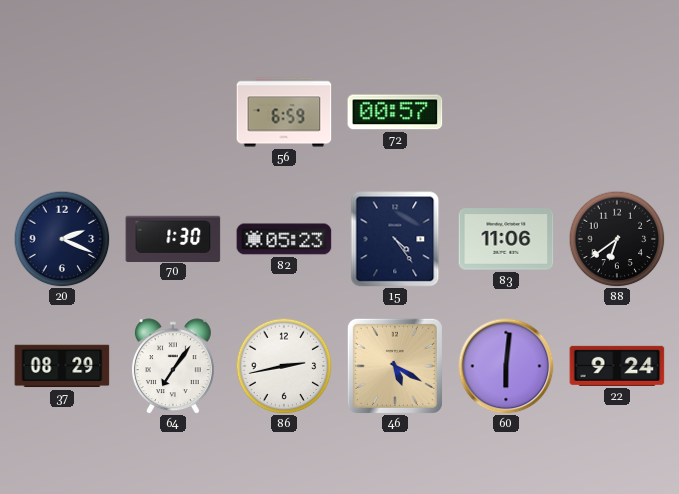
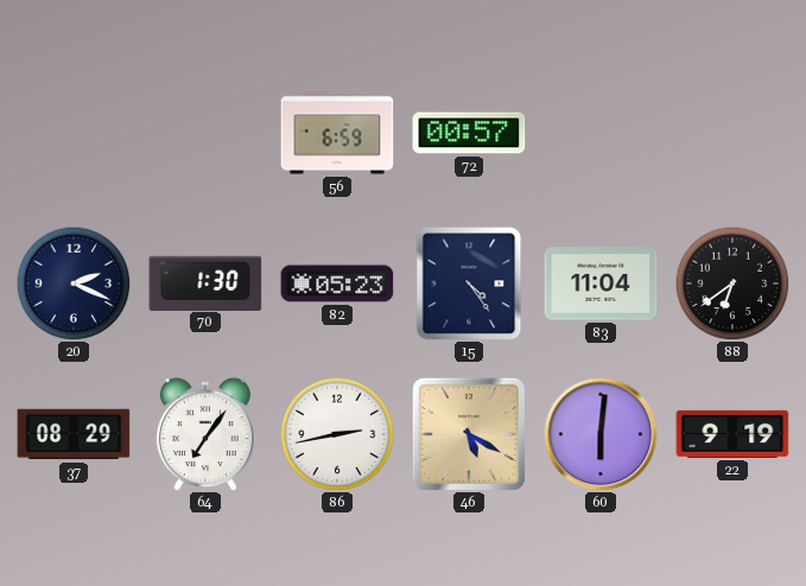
83: 11:06 -> 11:04
22: 9:24 -> 9:19
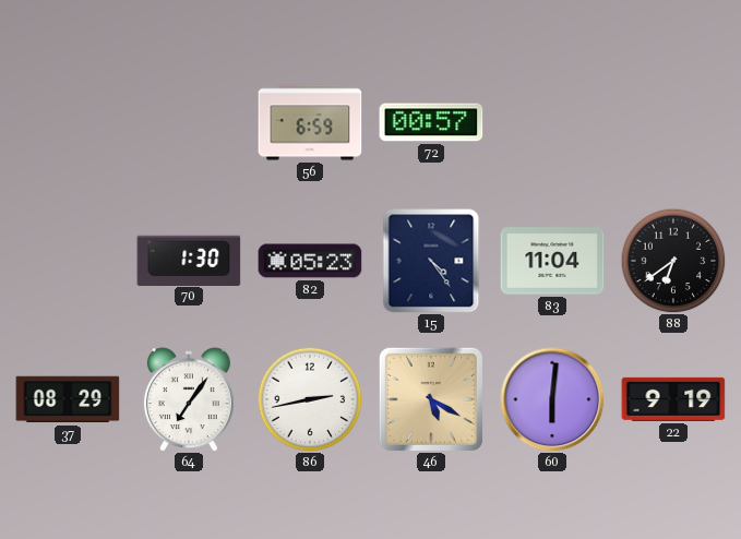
20: 2:19 -> none
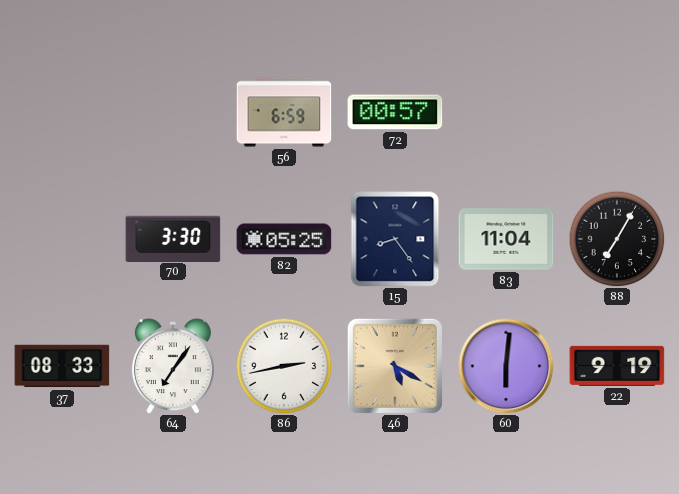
70: 1:30 -> 3:30
82: 05:23 -> 05:25
15: 4:24 -> 8:24
88: 6:39 -> 7:05
37: 08:29 -> 08:33
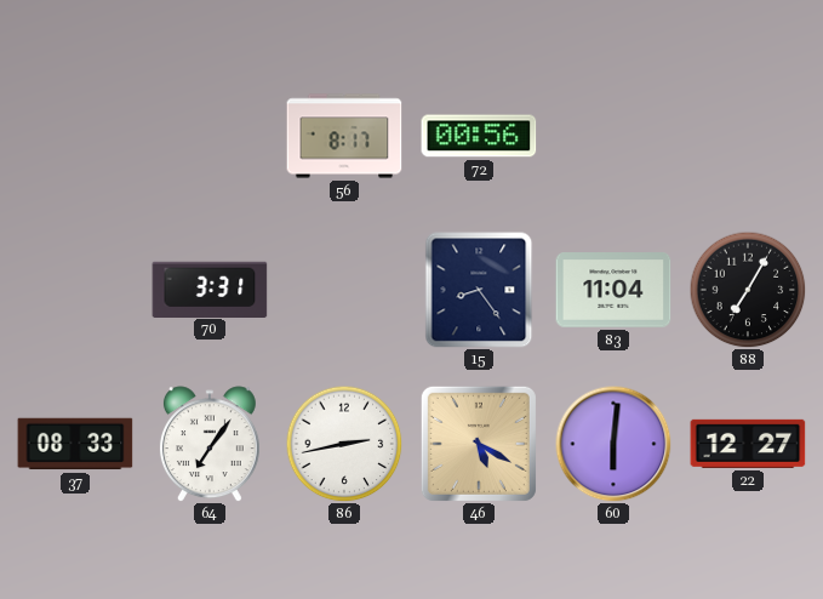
56: 6:59 -> 8:17
72: 00:57 -> 00:56
70: 3:30 -> 3:31
82: 05:25 -> none
22: 9:19 -> 12:27
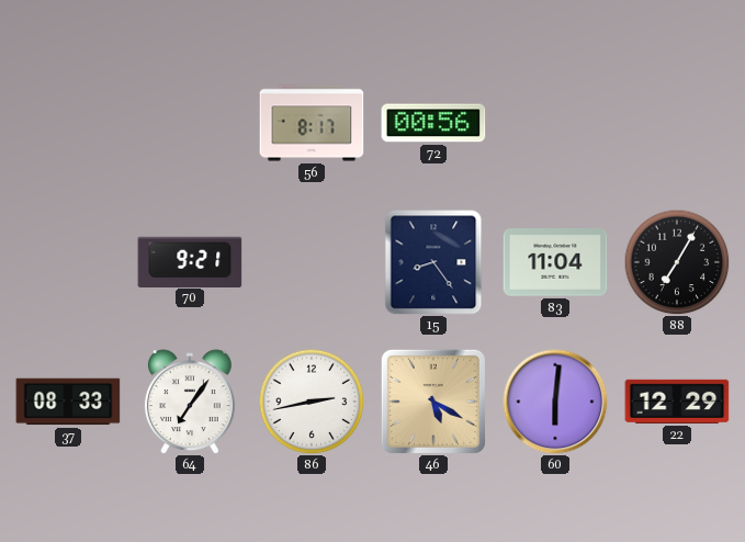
70: 3:31 -> 9:21
22: 12:27 -> 12:29
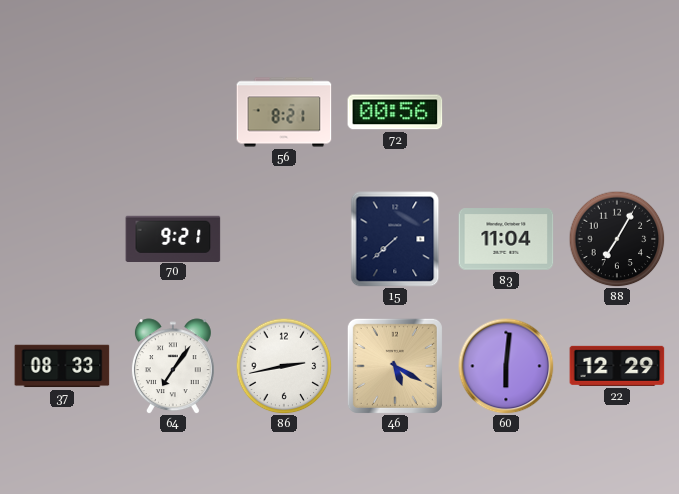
56: 8:17 -> 8:21
15: 8:24 -> 7:38
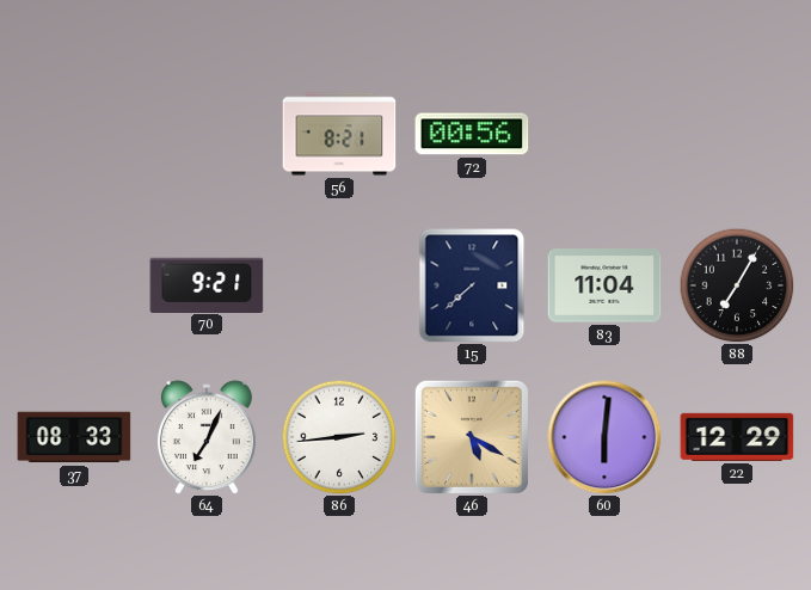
64: 7:06 -> 7:04
86: 2:43 -> 2:44
